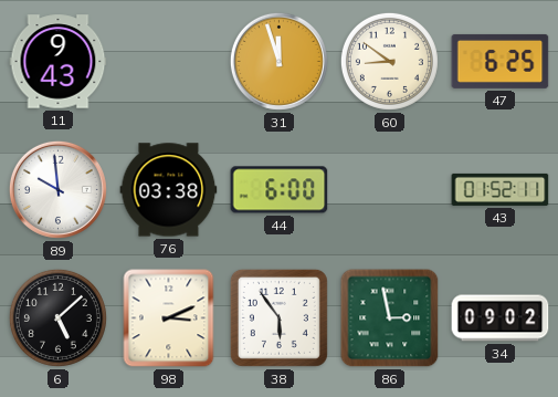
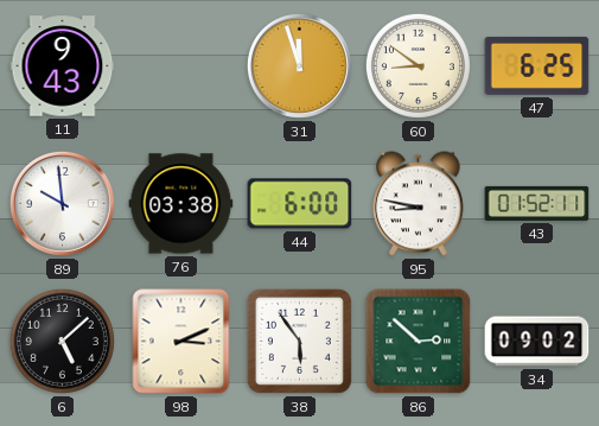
95: none -> 8:47
86: 2:58 -> 2:52
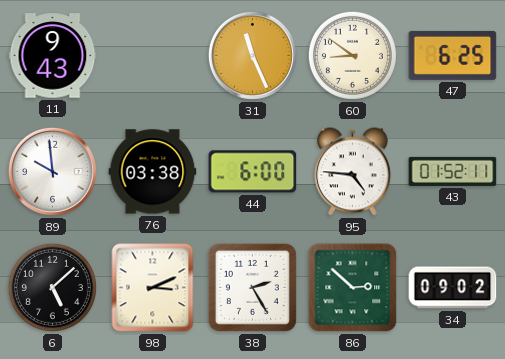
31: 11:57 -> 11:26
95: 8:47 -> 4:46
38: 5:54 -> 2:25
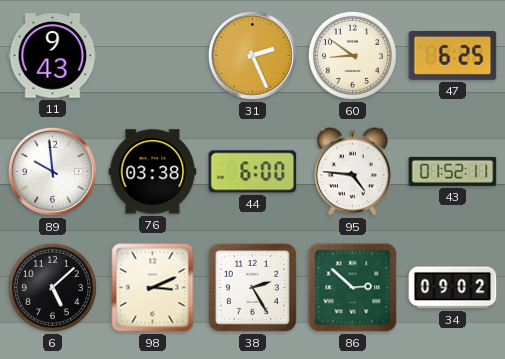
31: 11:26 -> 2:26
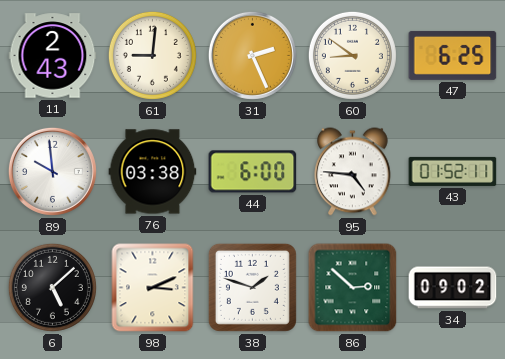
11: 9:43 -> 2:43
61: none -> 9:01
38: 2:25 -> 1:48
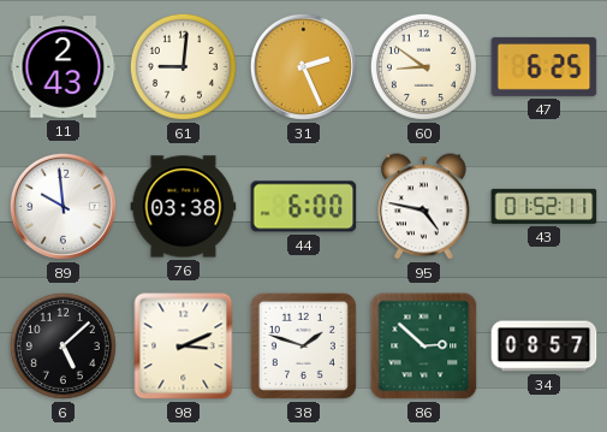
95: 4:46 -> 4:47
34: 09:02 -> 08:57
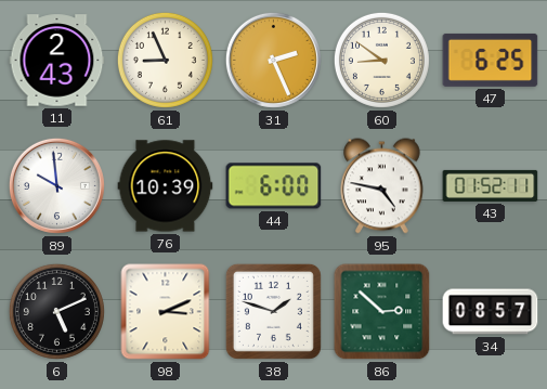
61: 9:01 -> 8:56
76: 03:38 -> 10:39
6: 5:08 -> 5:11
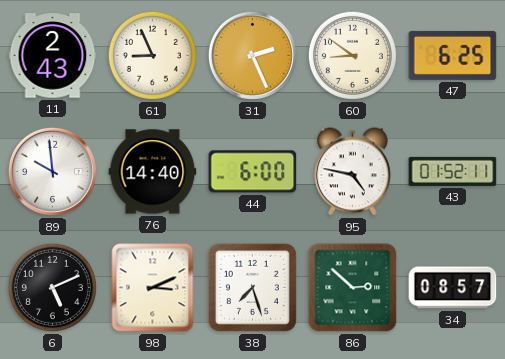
76: 10:39 -> 14:40
38: 1:48 -> 7:27
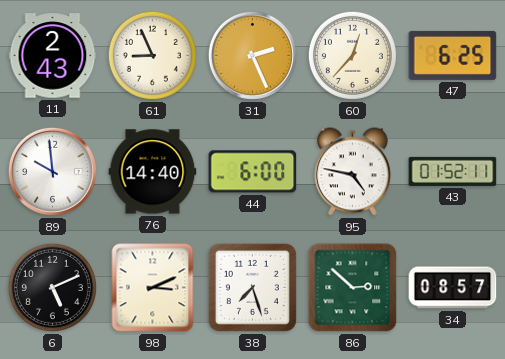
60: 8:51 -> 12:37
